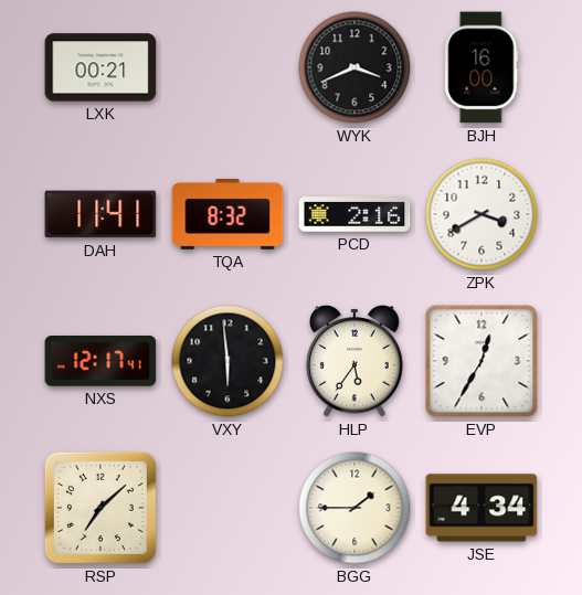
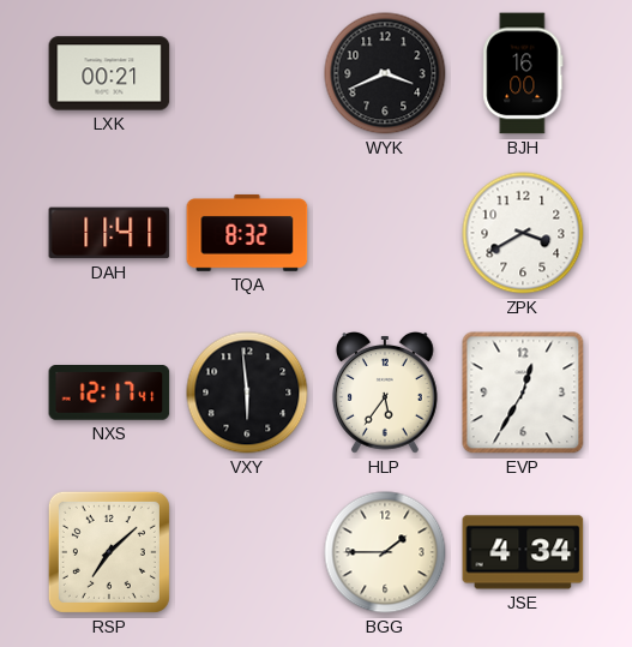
PCD: 2:16 -> none
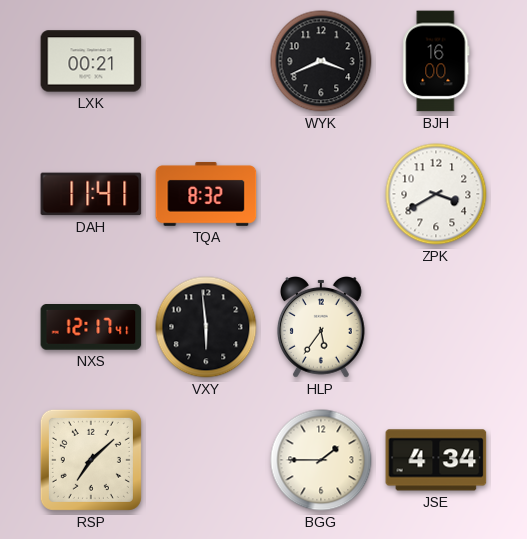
EVP: 12:35 -> none
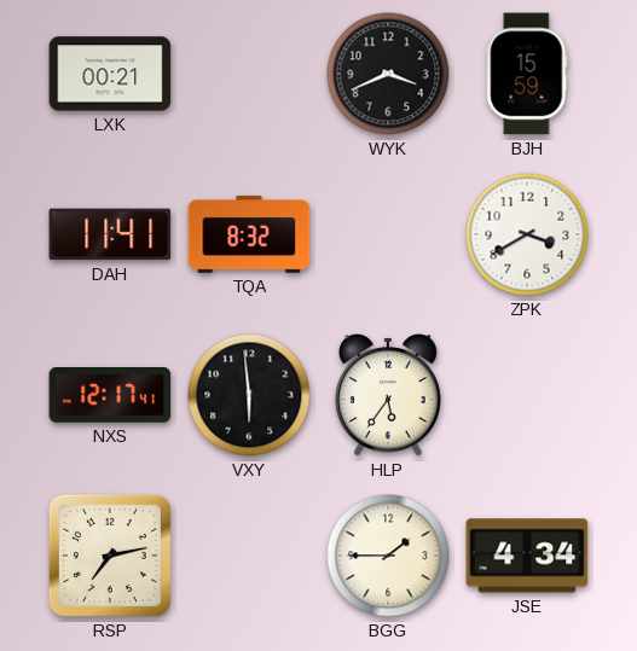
BJH: 16:00 -> 15:59
RSP: 7:08 -> 7:13
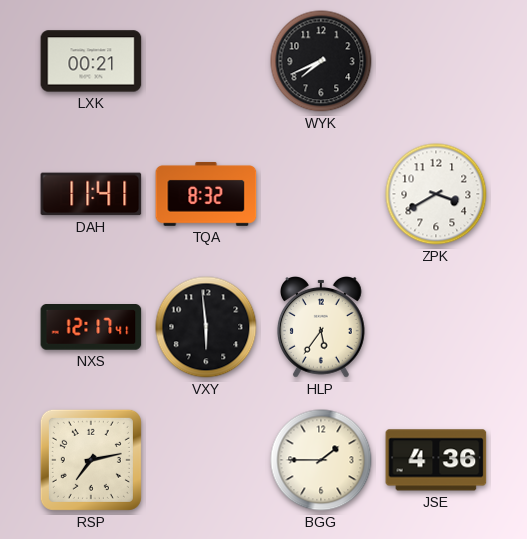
WYK: 3:41 -> 7:41
BJH: 15:59 -> none
JSE: 4:34 -> 4:36
